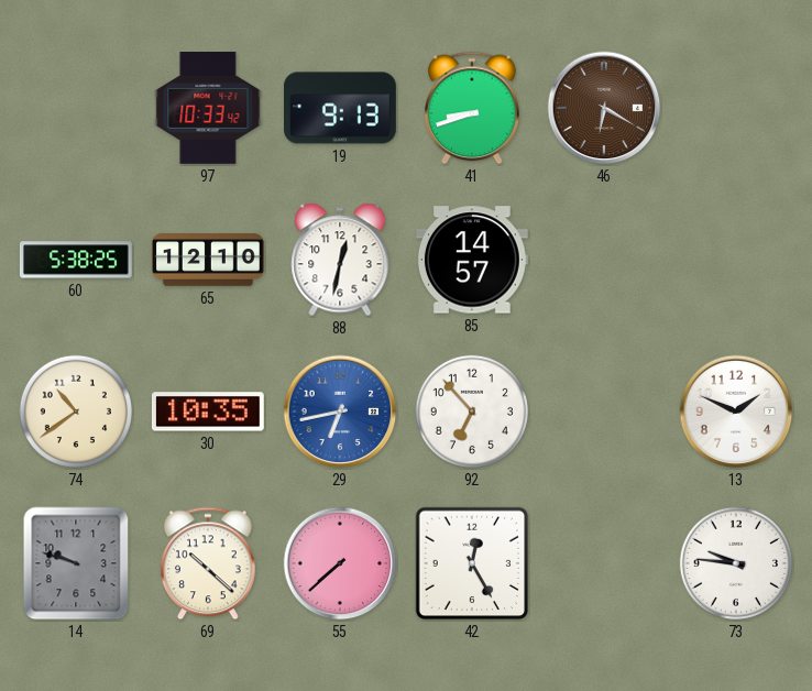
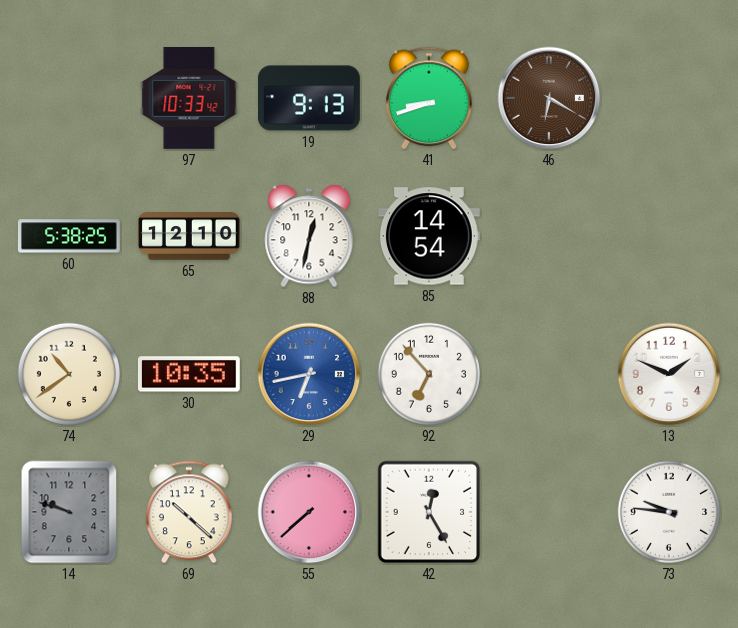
85: 14:57 -> 14:54
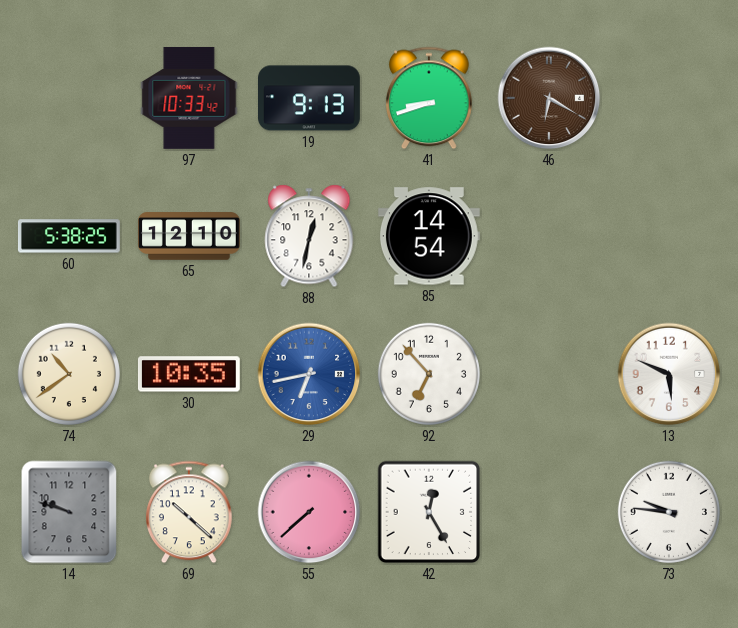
13: 1:49 -> 5:49
